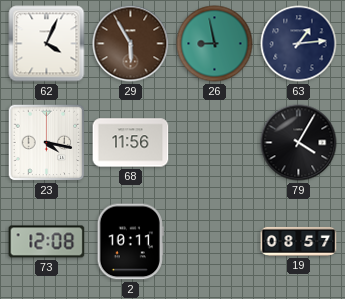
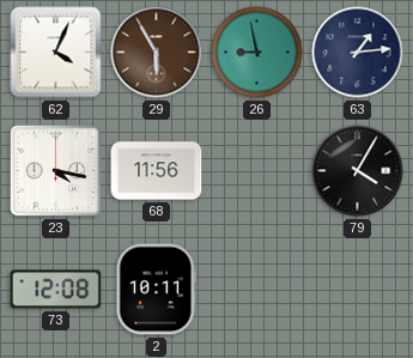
19: 08:57 -> none
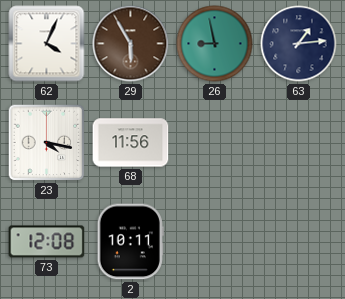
79: 4:05 -> none
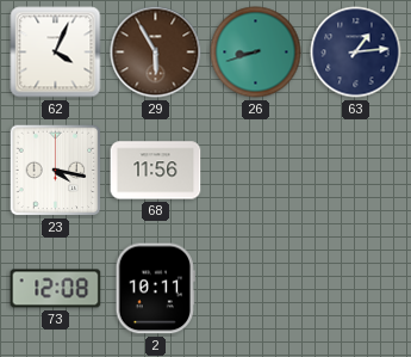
26: 8:58 -> 8:42
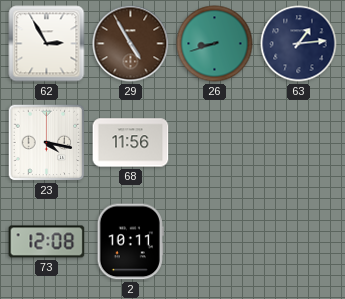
62: 4:04 -> 2:55
29: 5:55 -> 4:55
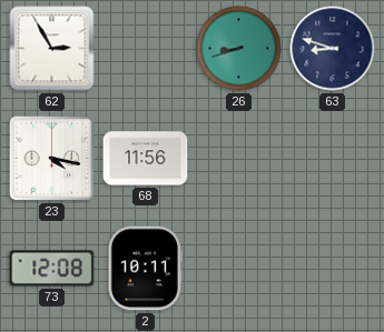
29: 4:55 -> none
63: 1:14 -> 8:48
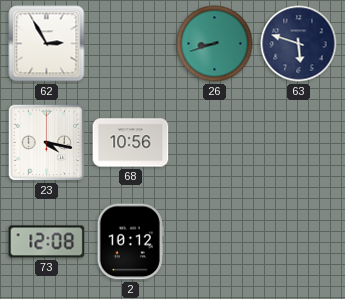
63: 8:48 -> 5:48
68: 11:56 -> 10:56
2: 10:11 -> 10:12
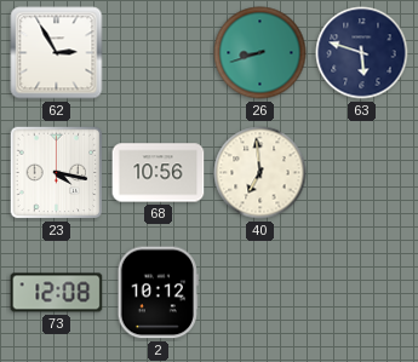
40: none -> 6:59
